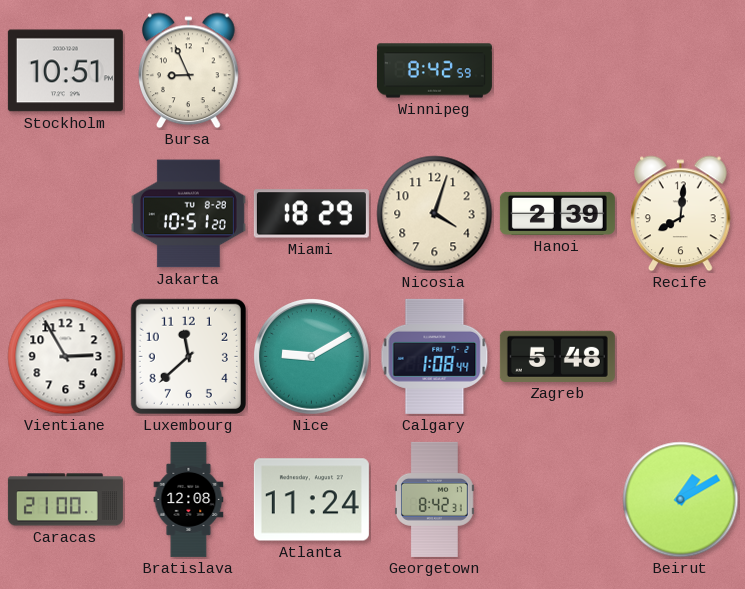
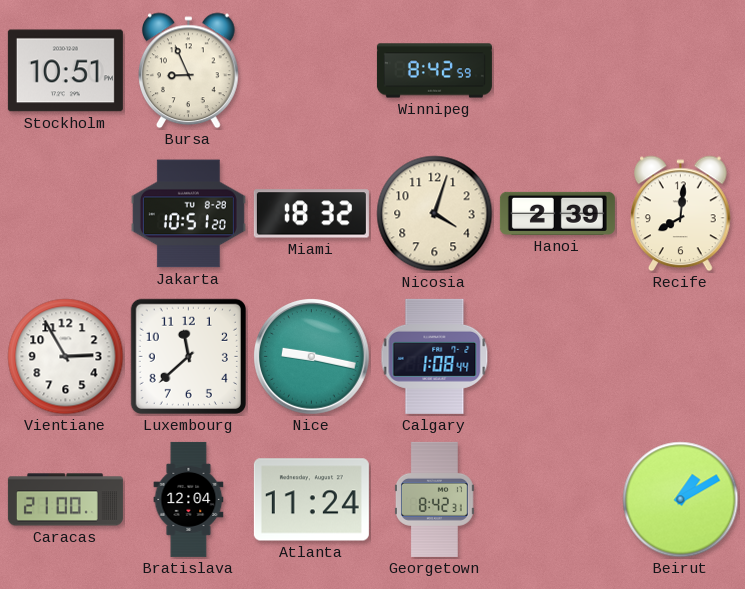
Miami: 18:29 -> 18:32
Nice: 9:10 -> 9:17
Zagreb: 5:48 -> none
Bratislava: 12:08 -> 12:04
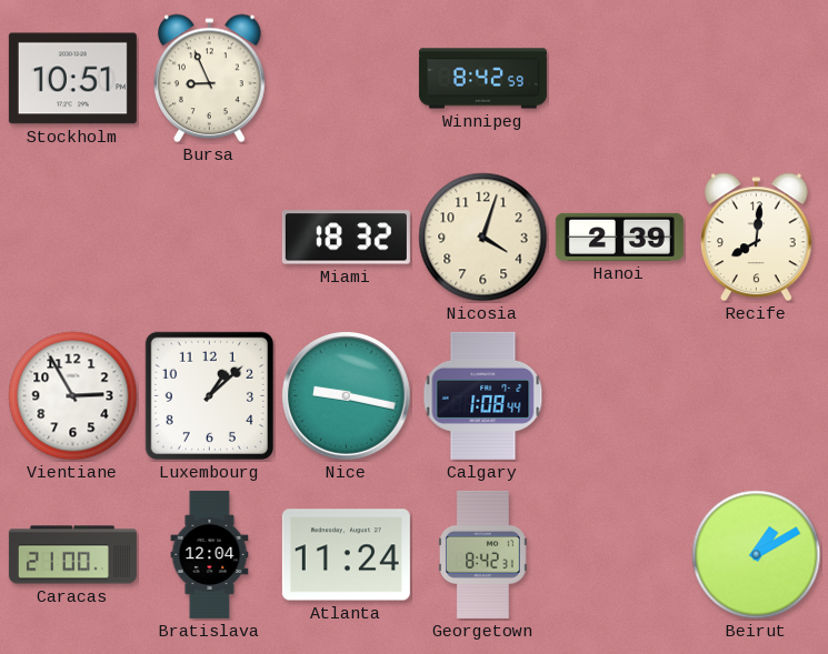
Jakarta: 10:51 -> none
Luxembourg: 11:38 -> 1:08
